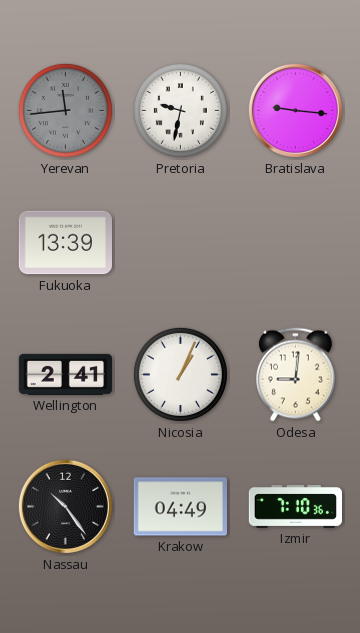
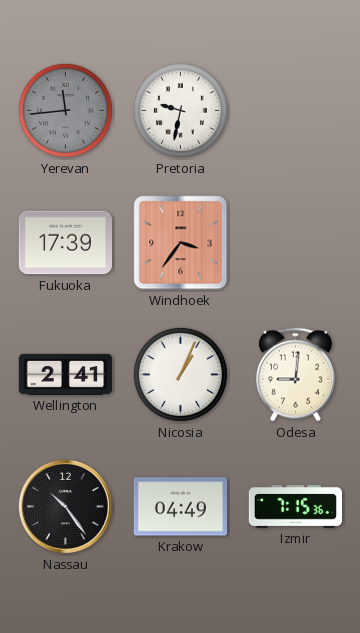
Bratislava: 9:16 -> none
Fukuoka: 13:39 -> 17:39
Windhoek: none -> 3:36
Izmir: 7:10 -> 7:15
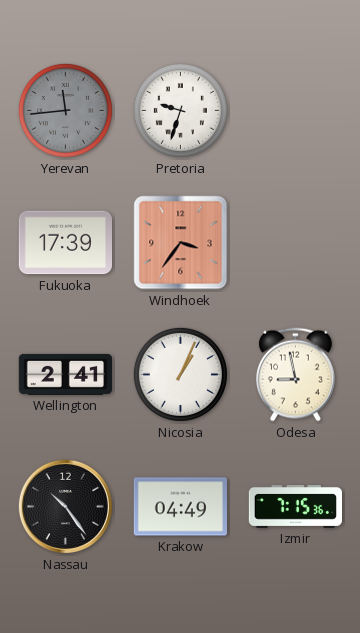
Pretoria: 9:32 -> 9:33
Odesa: 9:01 -> 8:58
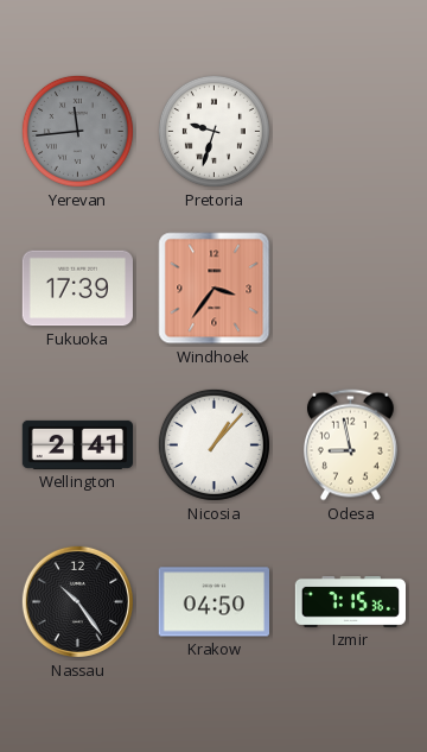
Nicosia: 1:04 -> 1:07
Krakow: 04:49 -> 04:50
